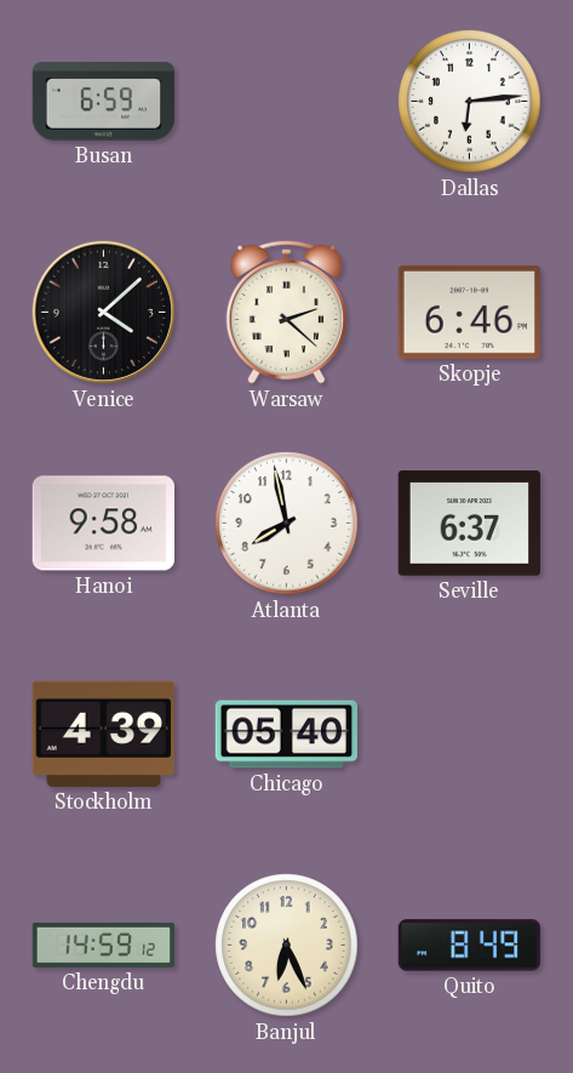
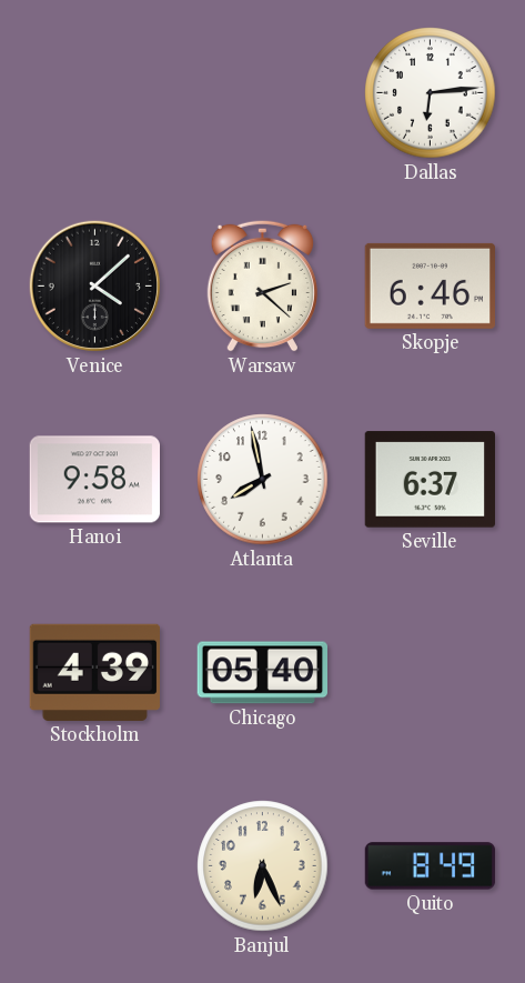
Busan: 6:59 -> none
Chengdu: 14:59 -> none
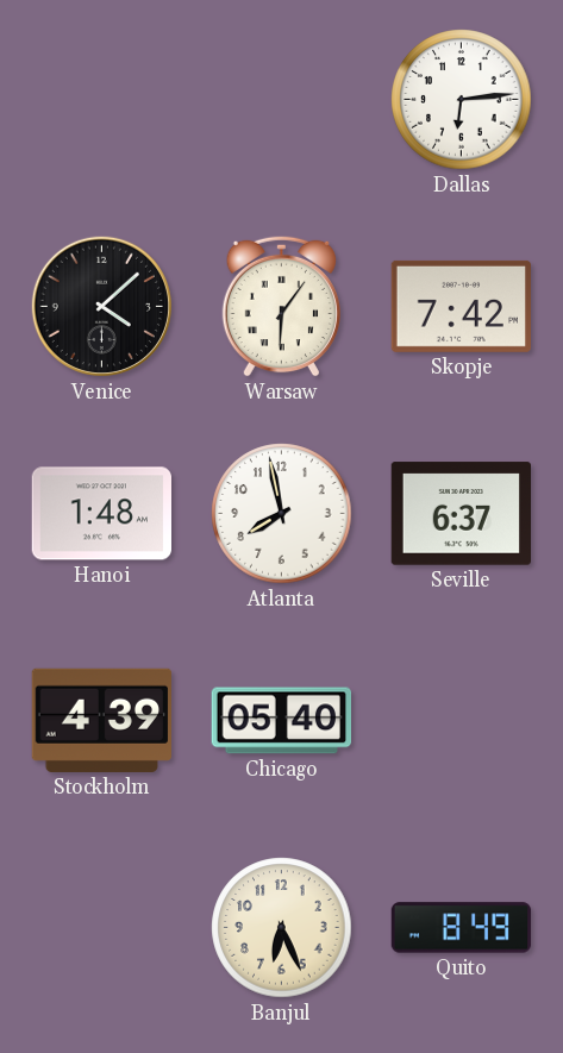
Warsaw: 2:22 -> 6:06
Skopje: 6:46 -> 7:42
Hanoi: 9:58 -> 1:48
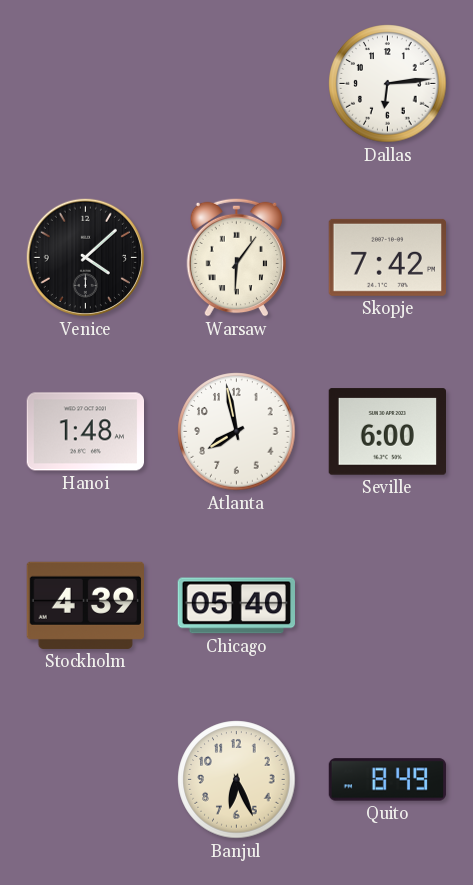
Seville: 6:37 -> 6:00
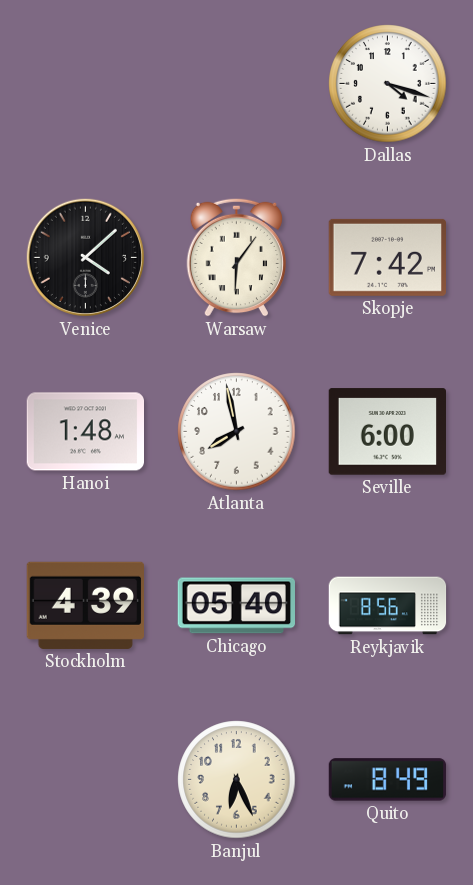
Dallas: 6:14 -> 4:18
Reykjavik: none -> 8:56
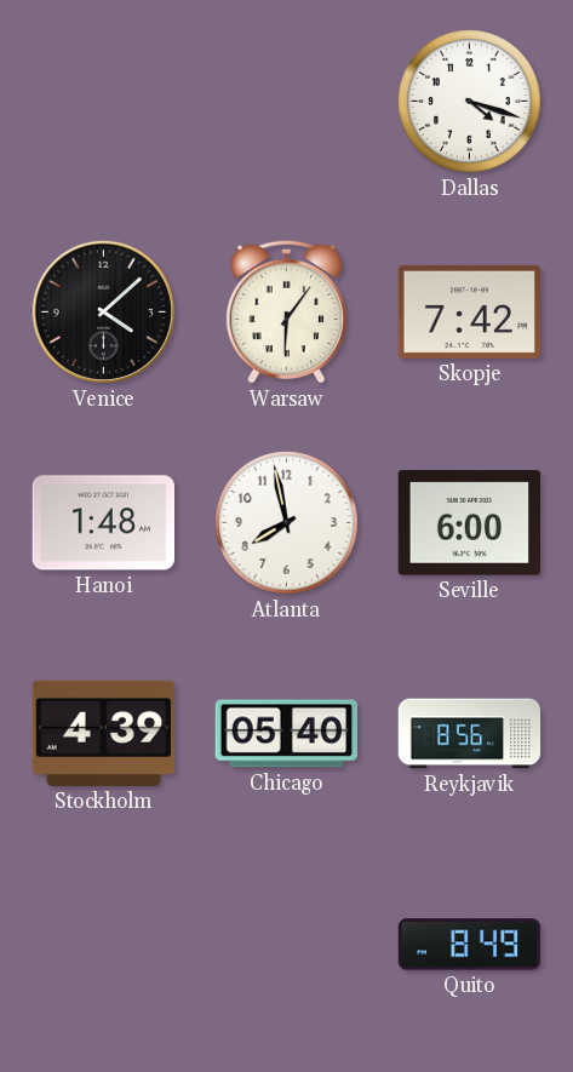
Banjul: 6:26 -> none
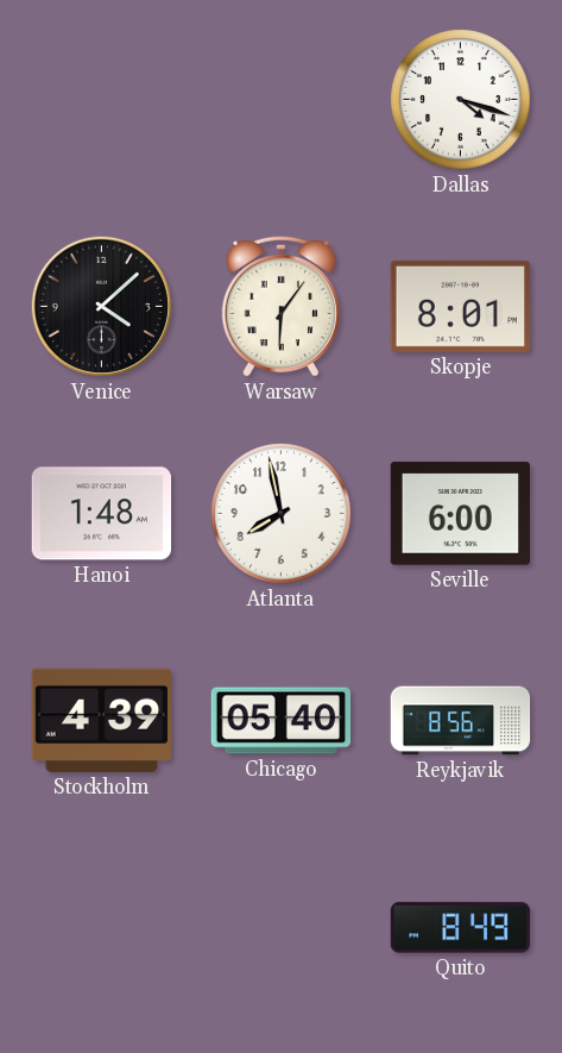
Skopje: 7:42 -> 8:01
